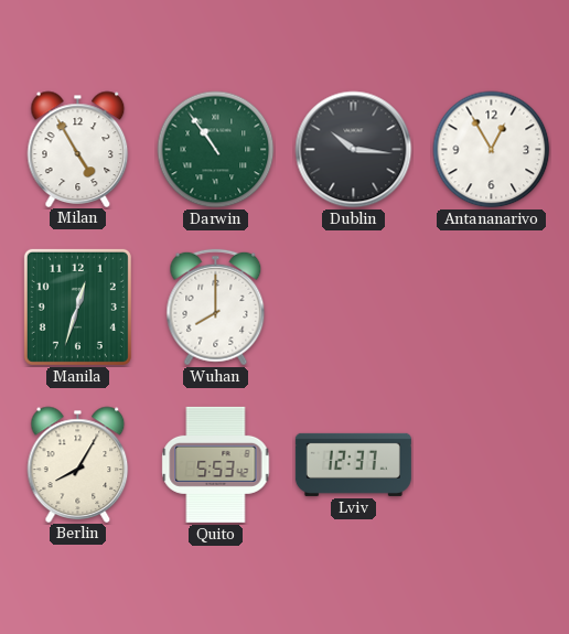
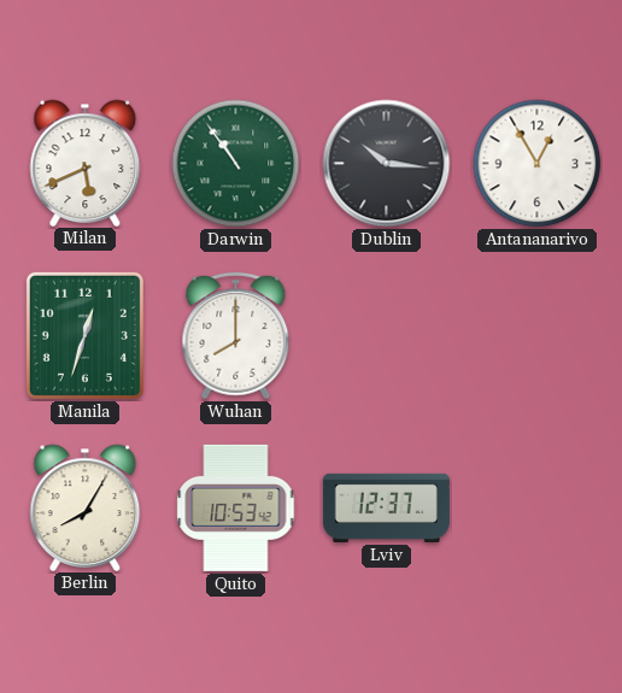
Milan: 4:55 -> 5:41
Quito: 5:53 -> 10:53
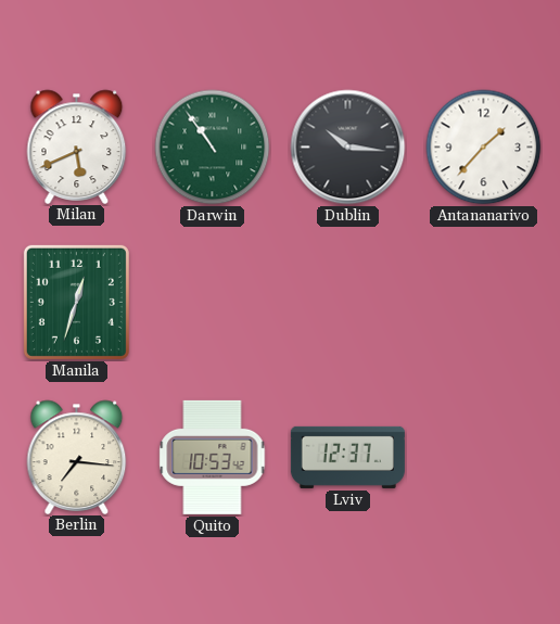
Antananarivo: 12:55 -> 1:37
Wuhan: 8:00 -> none
Berlin: 8:05 -> 7:16
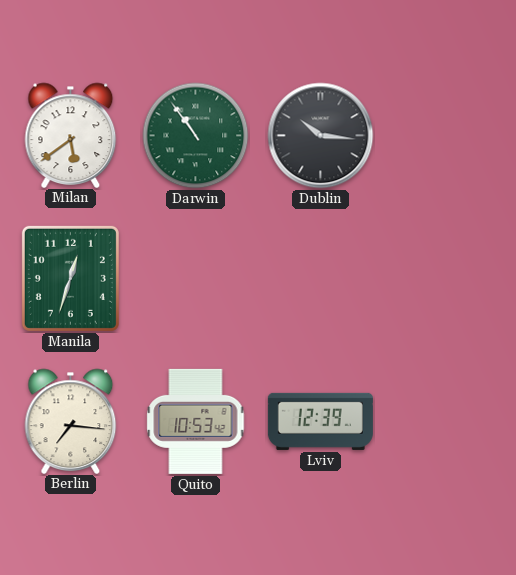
Milan: 5:41 -> 5:39
Antananarivo: 1:37 -> none
Lviv: 12:37 -> 12:39
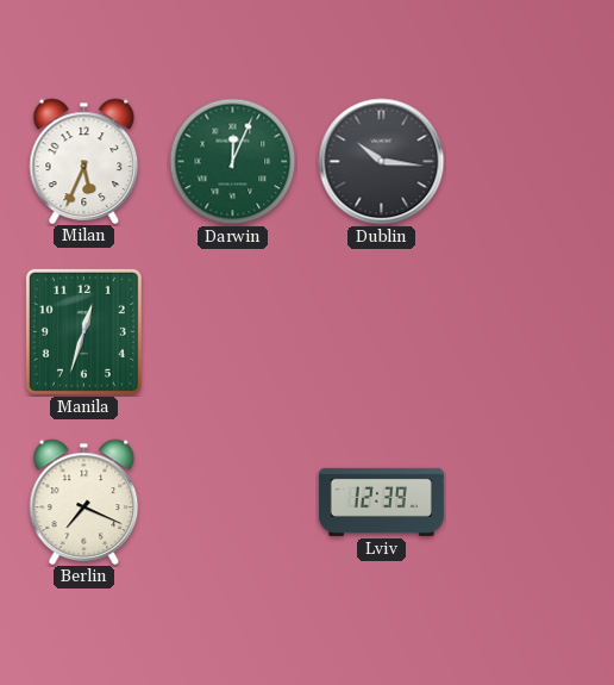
Milan: 5:39 -> 5:34
Darwin: 10:54 -> 12:04
Berlin: 7:16 -> 7:19
Quito: 10:53 -> none
